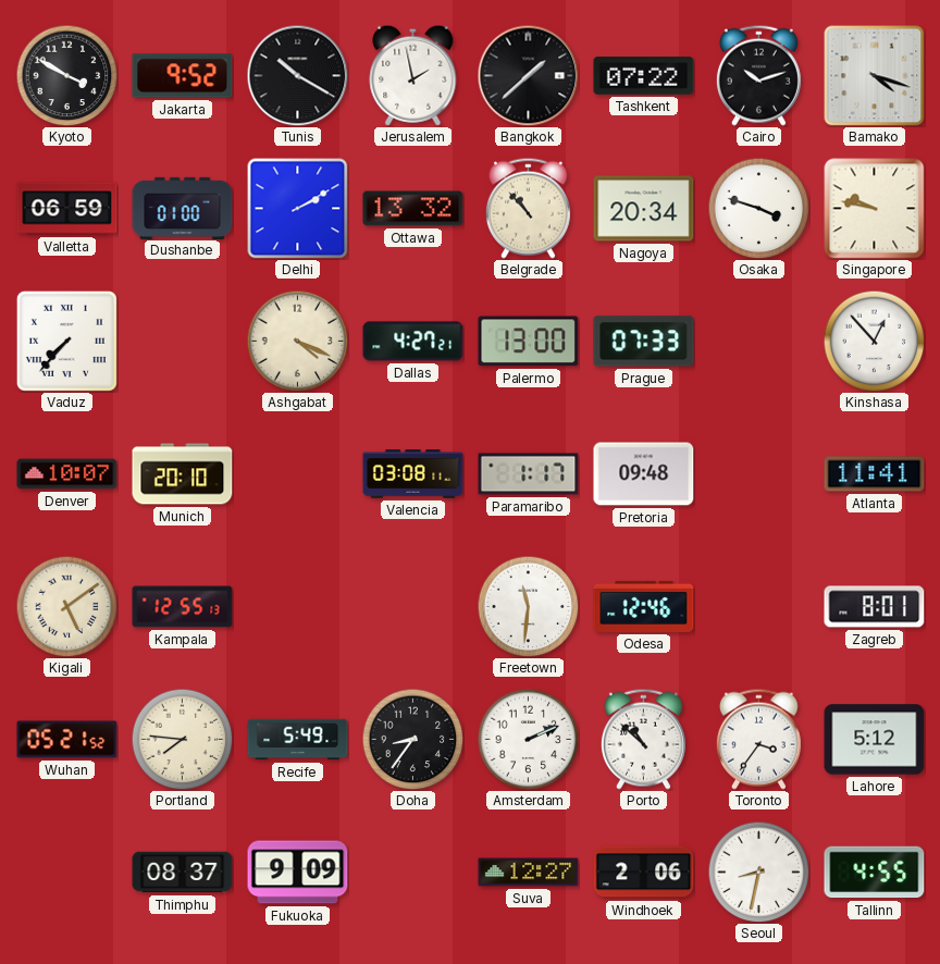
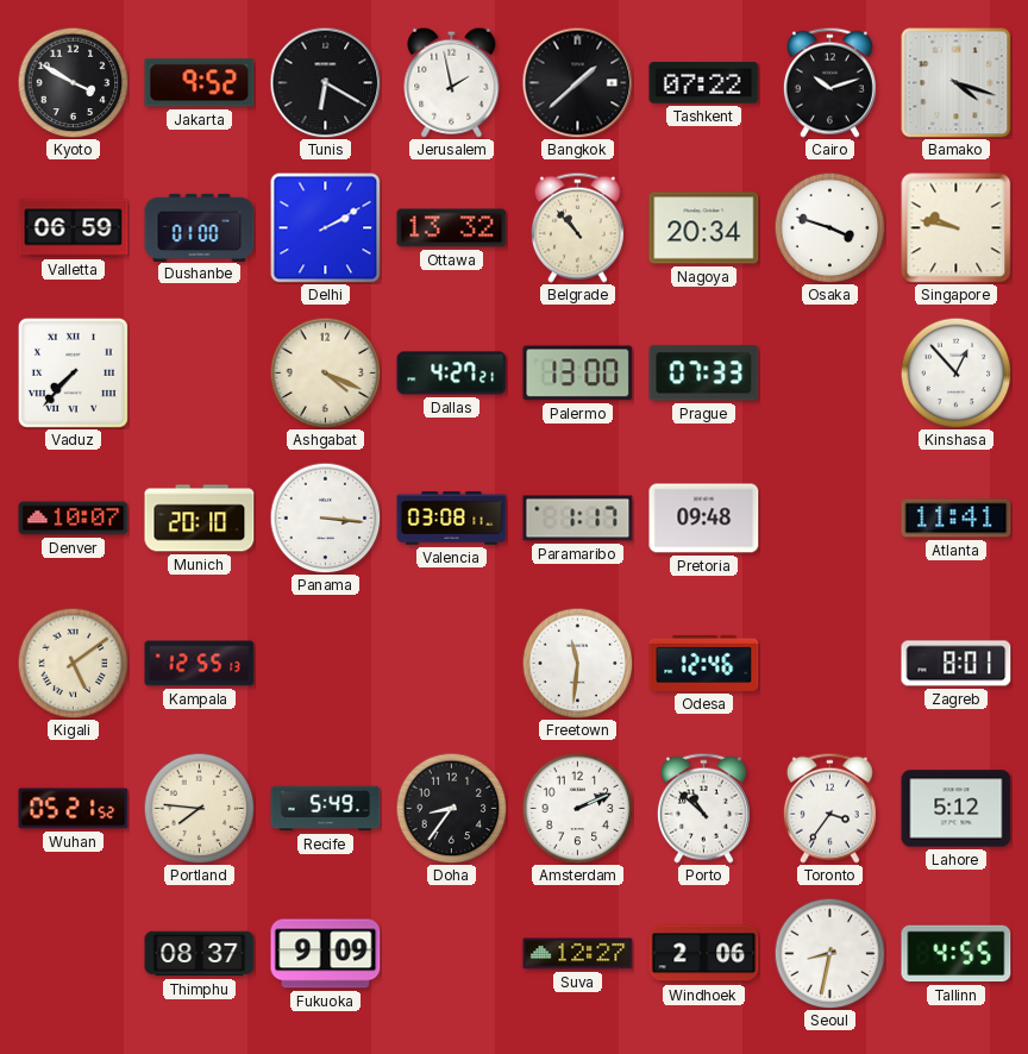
Tunis: 10:20 -> 6:20
Panama: none -> 3:16
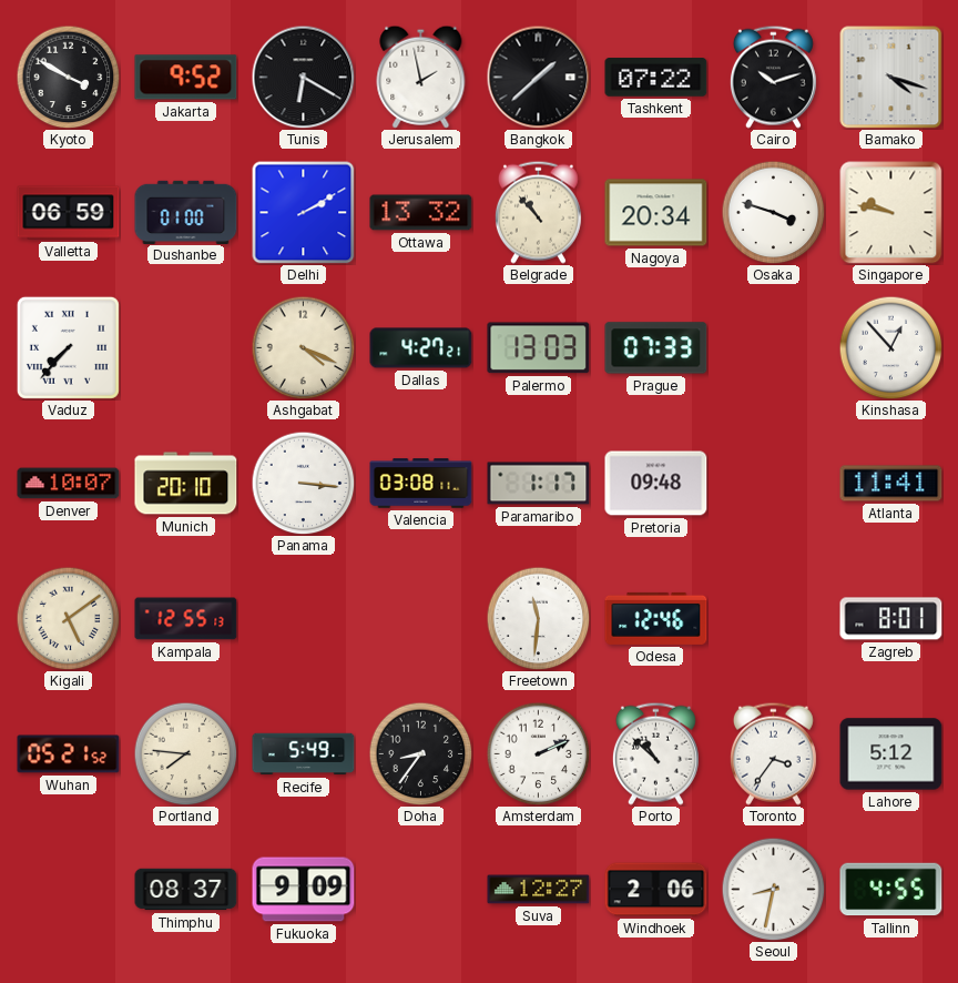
Palermo: 13:00 -> 13:03
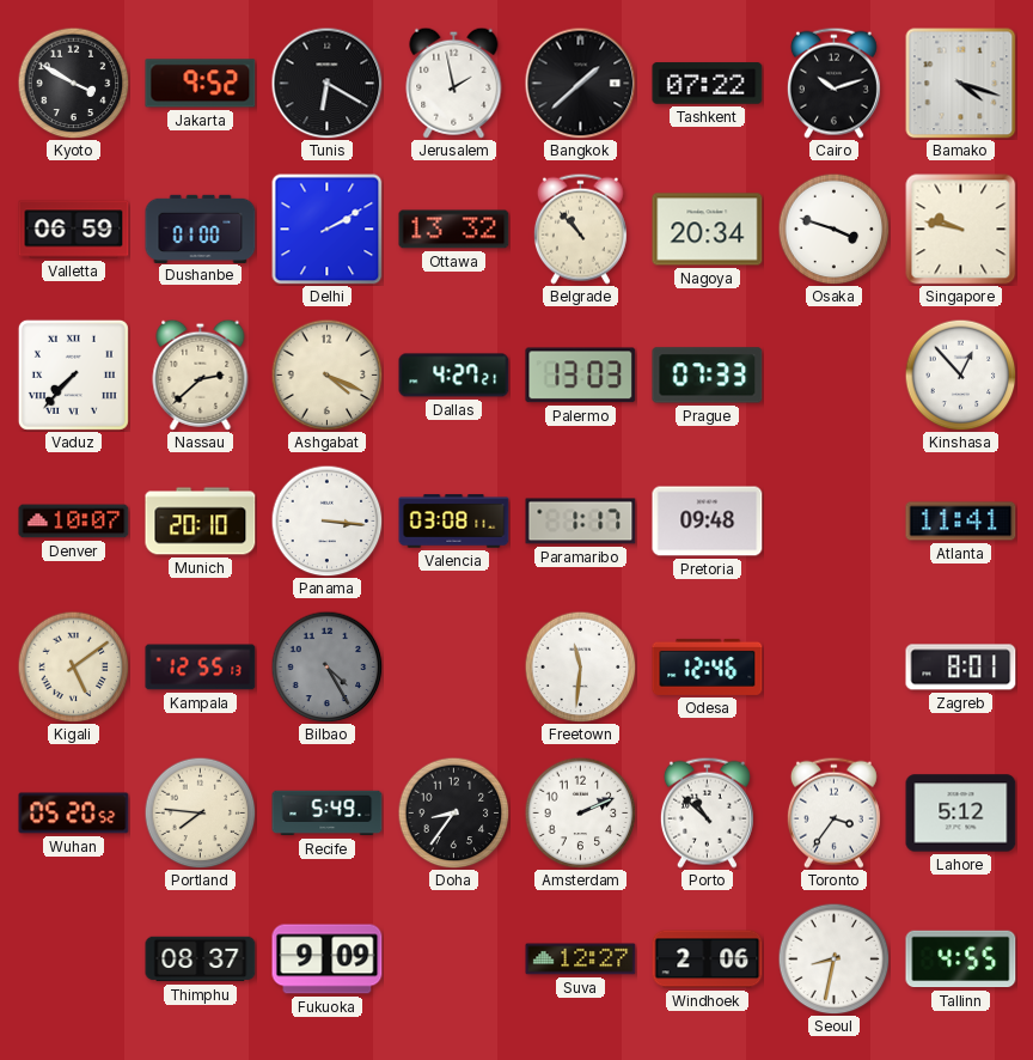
Nassau: none -> 2:38
Bilbao: none -> 4:25
Wuhan: 05:21 -> 05:20
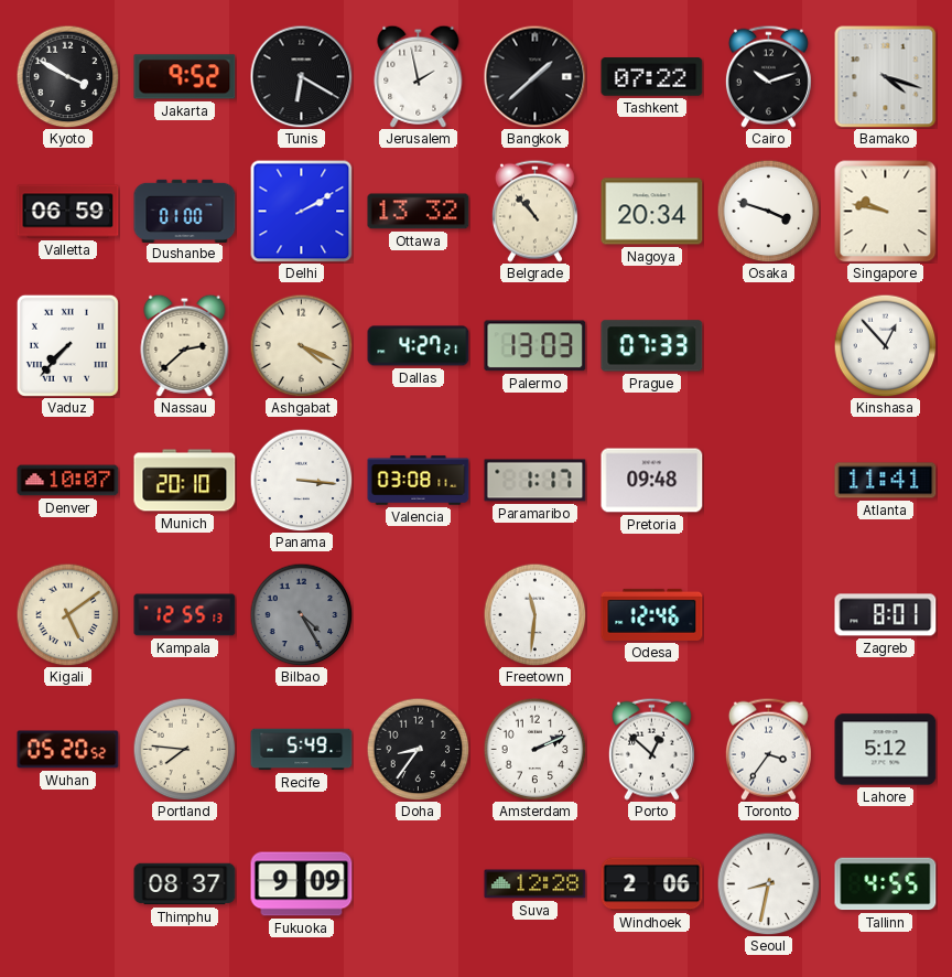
Porto: 10:52 -> 12:52
Suva: 12:27 -> 12:28
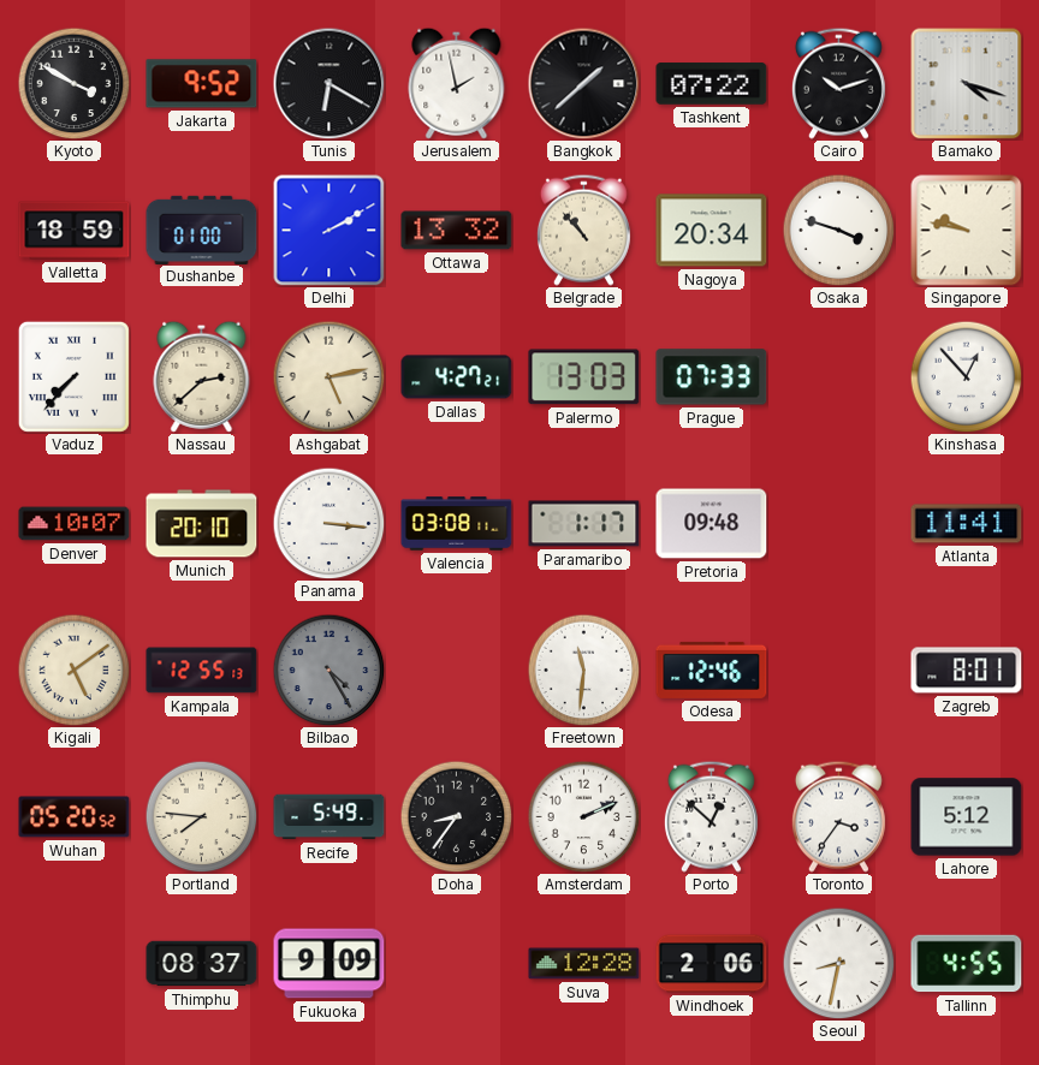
Valletta: 06:59 -> 18:59
Ashgabat: 4:19 -> 5:13
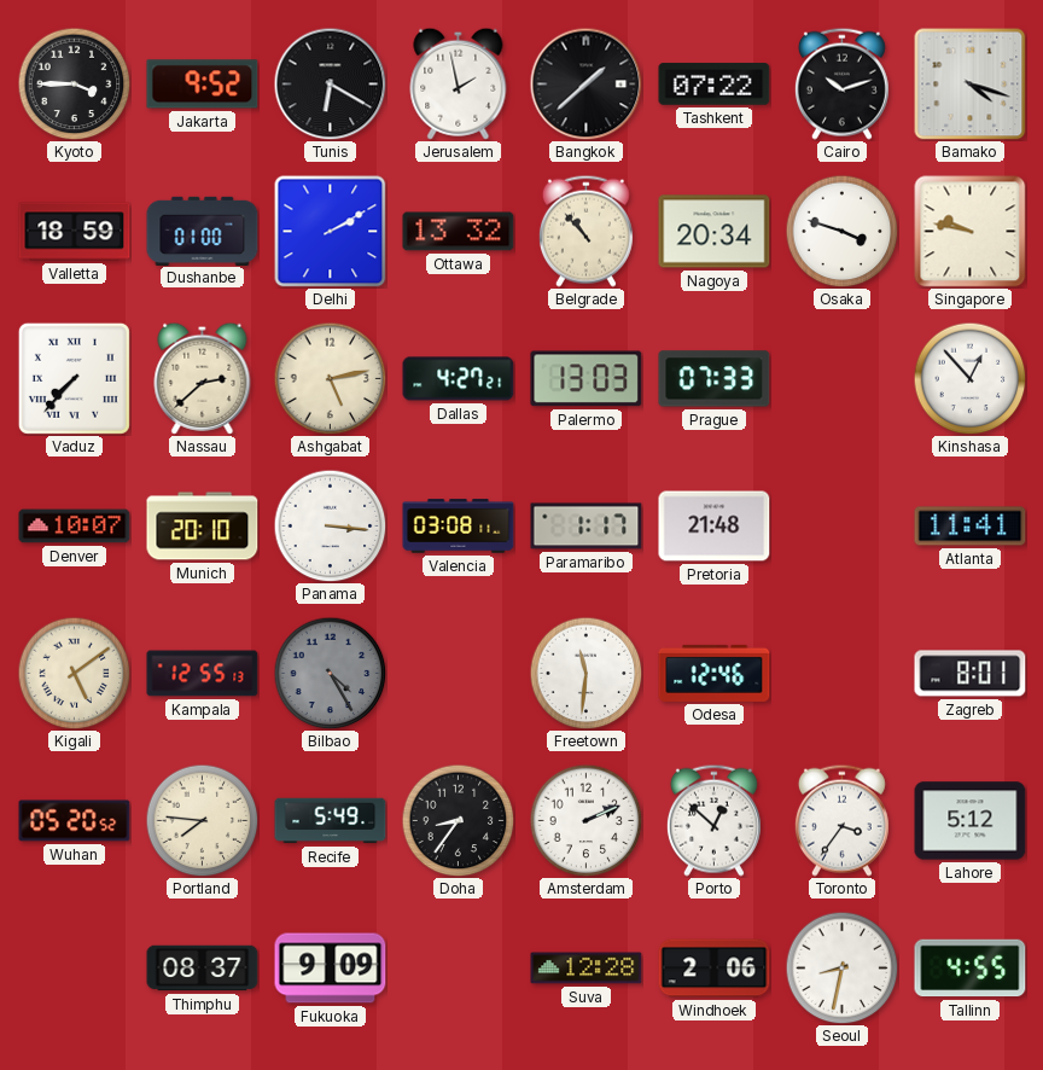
Kyoto: 3:50 -> 3:45
Pretoria: 09:48 -> 21:48
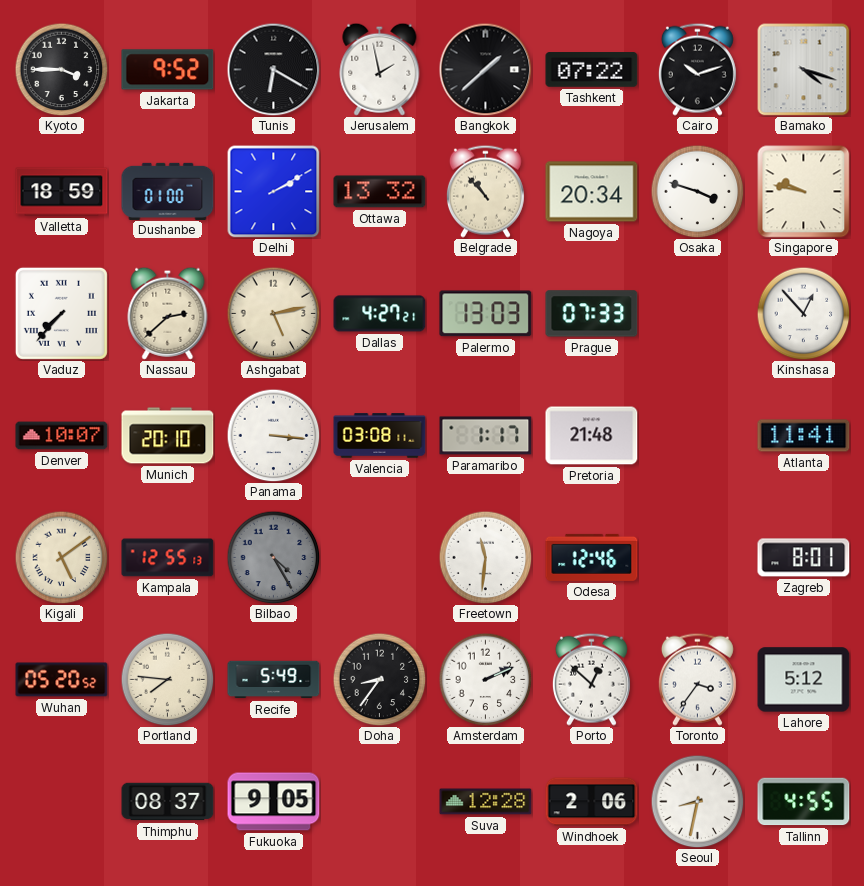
Fukuoka: 9:09 -> 9:05
